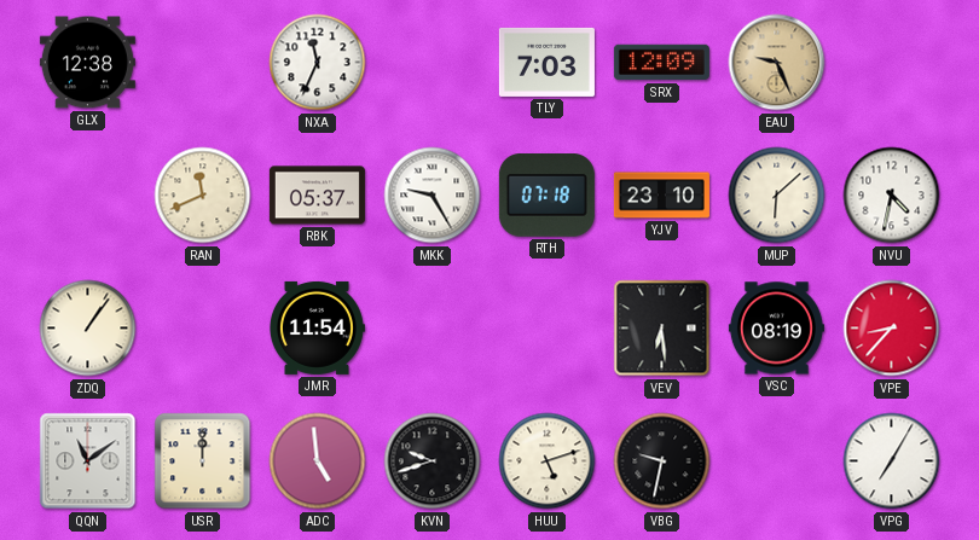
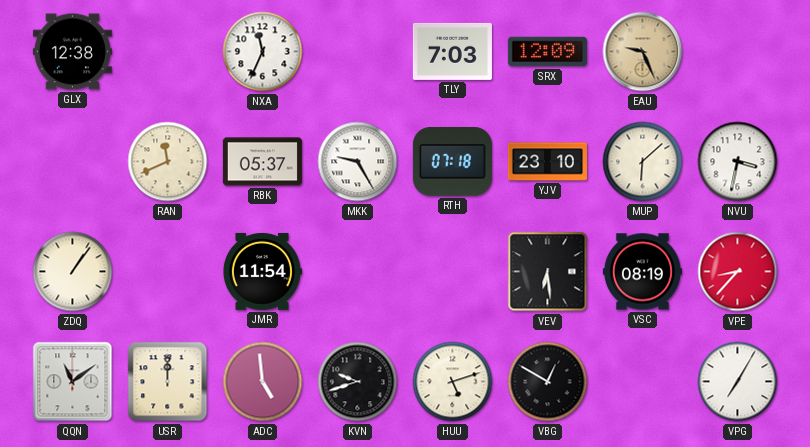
NVU: 4:32 -> 3:32
VBG: 9:32 -> 12:50
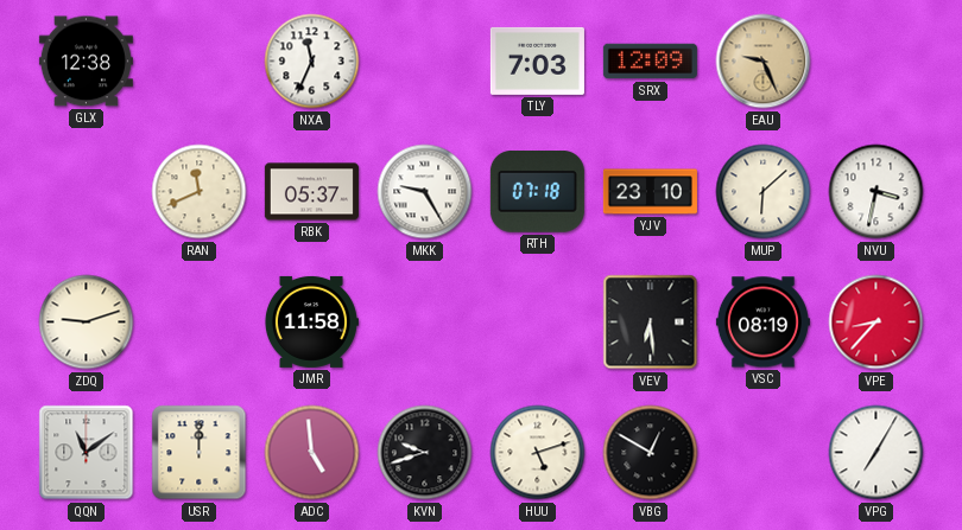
ZDQ: 1:06 -> 9:12
JMR: 11:54 -> 11:58
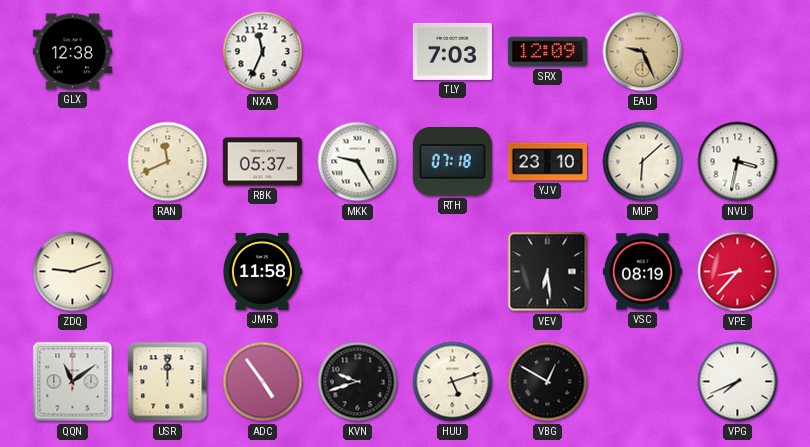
ADC: 4:59 -> 4:54
VPG: 7:05 -> 7:41
